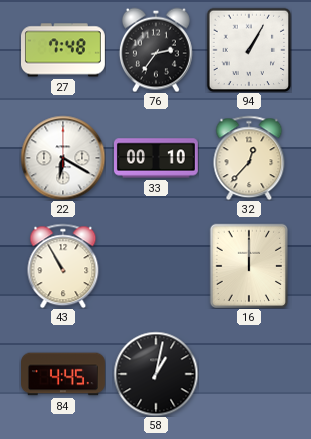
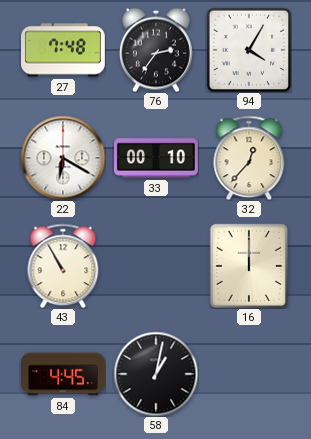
94: 1:05 -> 4:05
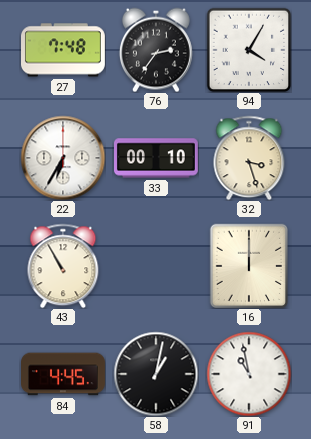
22: 6:20 -> 6:35
32: 12:37 -> 3:27
91: none -> 10:58
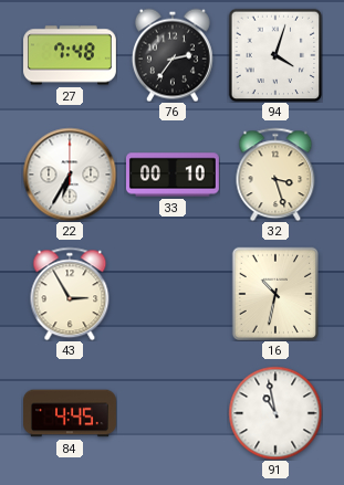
94: 4:05 -> 4:03
43: 10:55 -> 2:55
16: 12:00 -> 10:32
58: 1:02 -> none
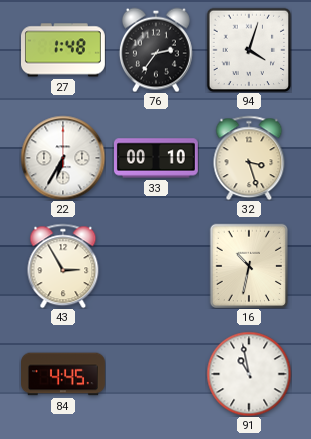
27: 7:48 -> 1:48
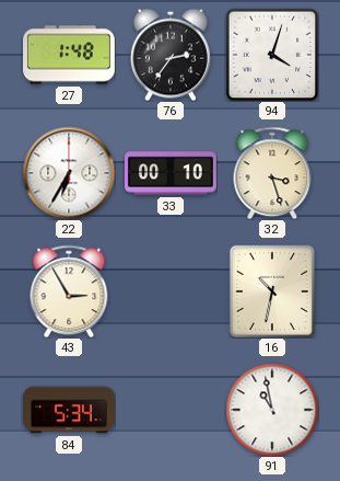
84: 4:45 -> 5:34
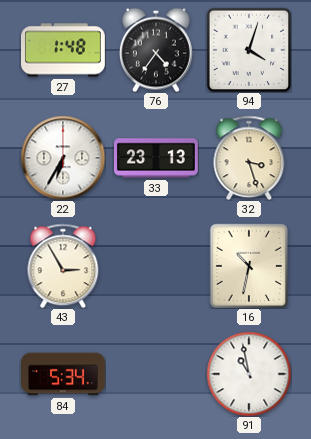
76: 2:36 -> 4:36
33: 00:10 -> 23:13
